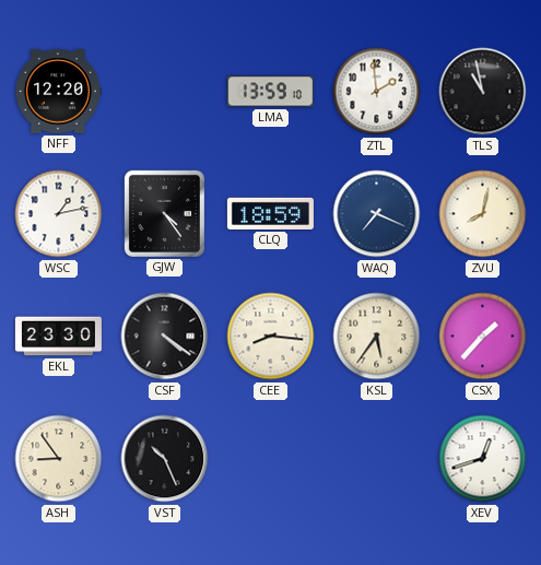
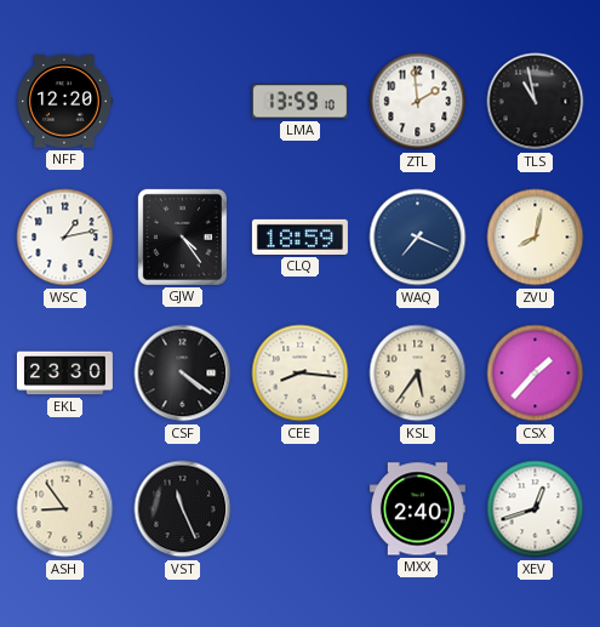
VST: 10:26 -> 11:26
MXX: none -> 2:40
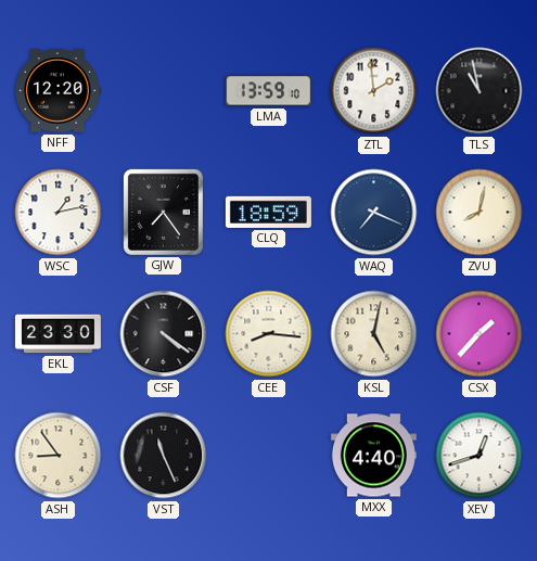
GJW: 4:24 -> 7:24
KSL: 5:36 -> 5:02
MXX: 2:40 -> 4:40
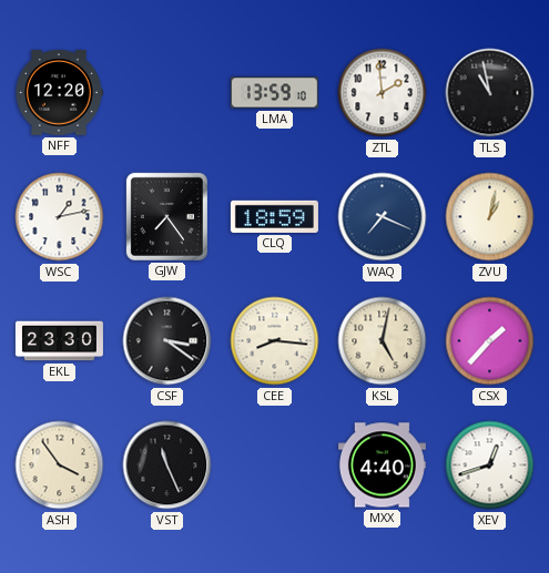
ZVU: 8:02 -> 1:02
CSF: 4:21 -> 3:21
ASH: 8:54 -> 3:54
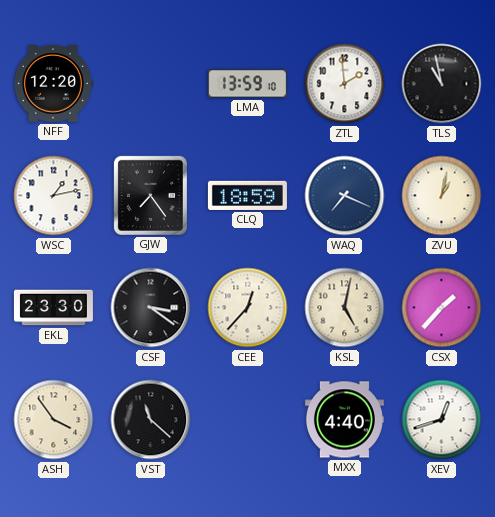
CEE: 8:16 -> 12:37
VST: 11:26 -> 11:22
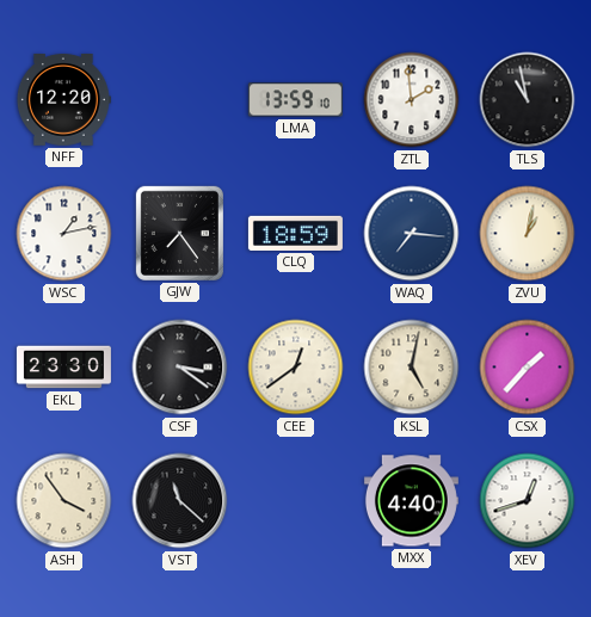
WAQ: 7:19 -> 7:16
CEE: 12:37 -> 12:39
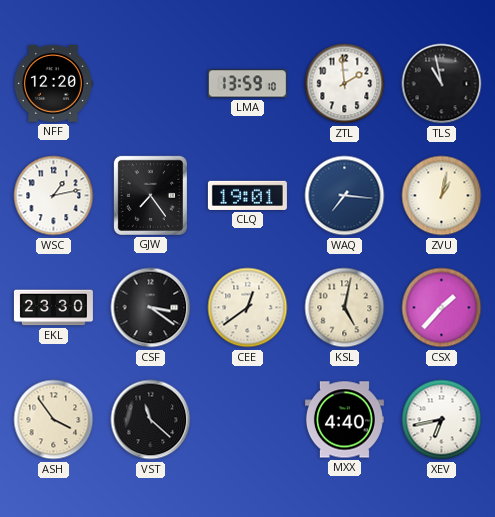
CLQ: 18:59 -> 19:01
XEV: 12:42 -> 6:43
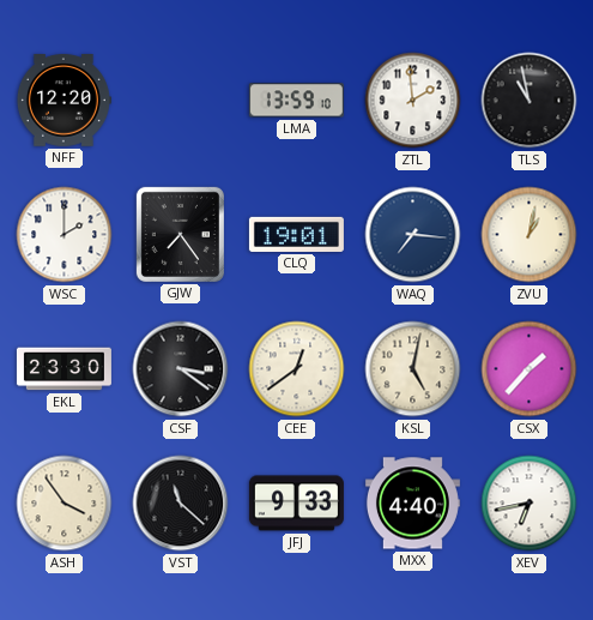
WSC: 1:13 -> 2:00
JFJ: none -> 9:33
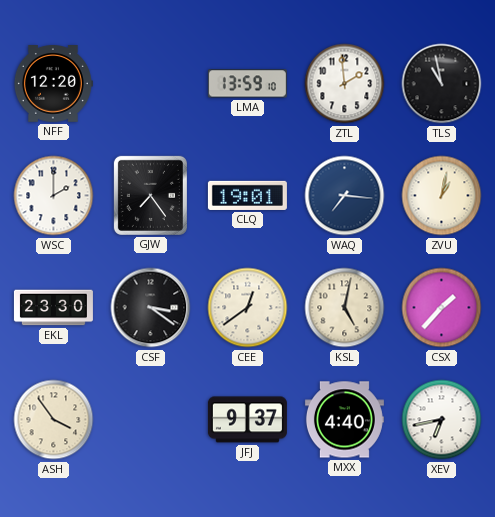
VST: 11:22 -> none
JFJ: 9:33 -> 9:37
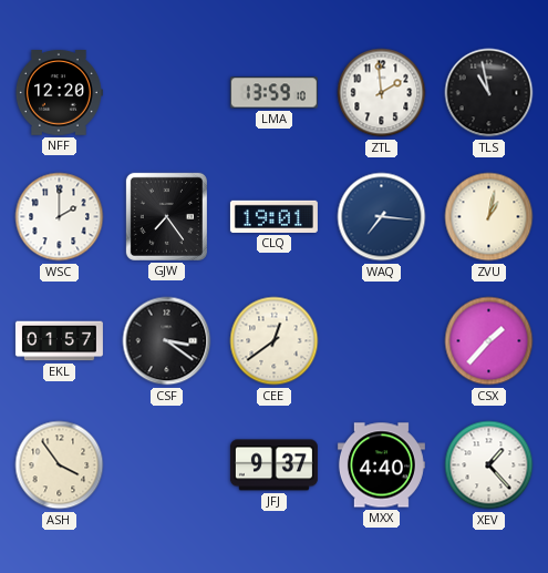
EKL: 23:30 -> 01:57
KSL: 5:02 -> none
XEV: 6:43 -> 1:23
